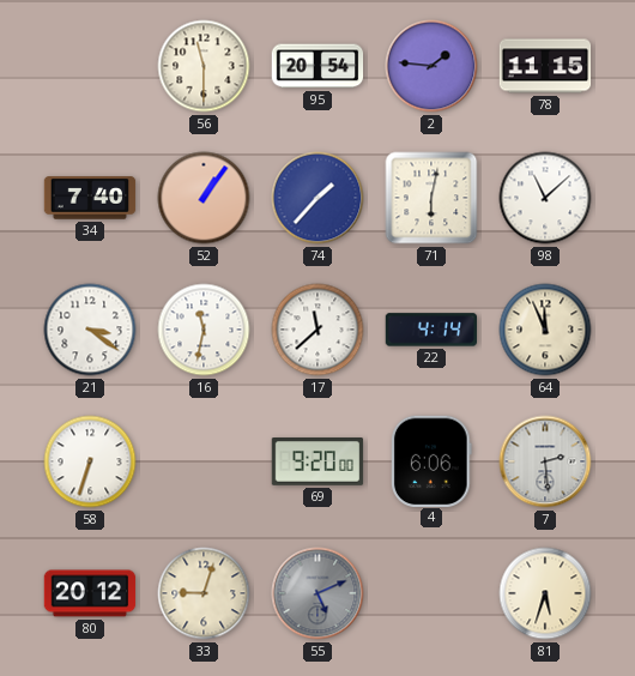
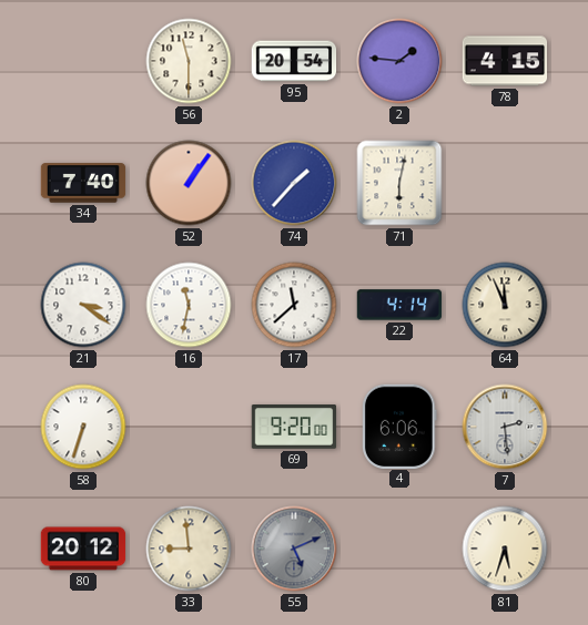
78: 11:15 -> 4:15
98: 11:08 -> none
33: 9:03 -> 8:59
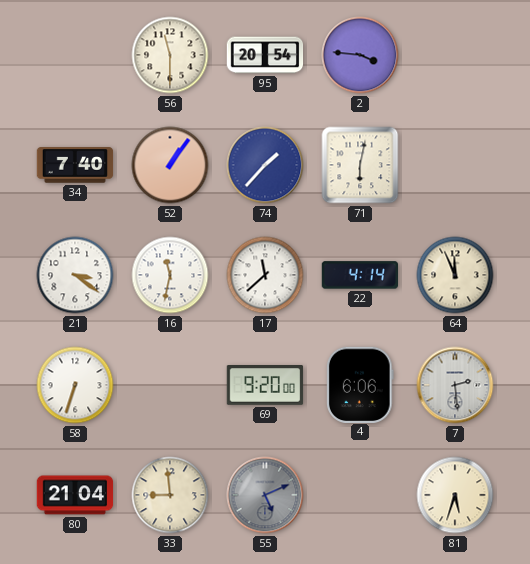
2: 1:46 -> 3:46
78: 4:15 -> none
80: 20:12 -> 21:04
